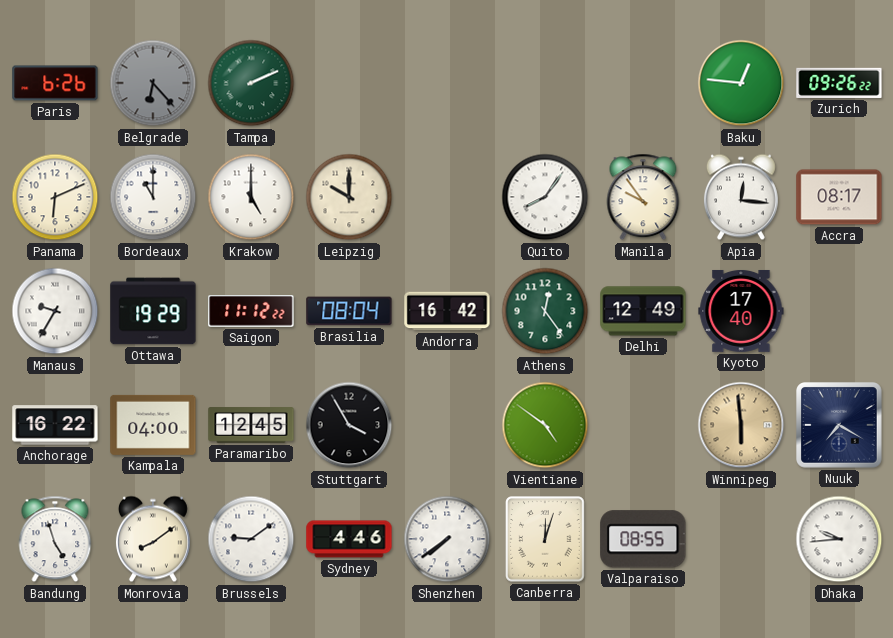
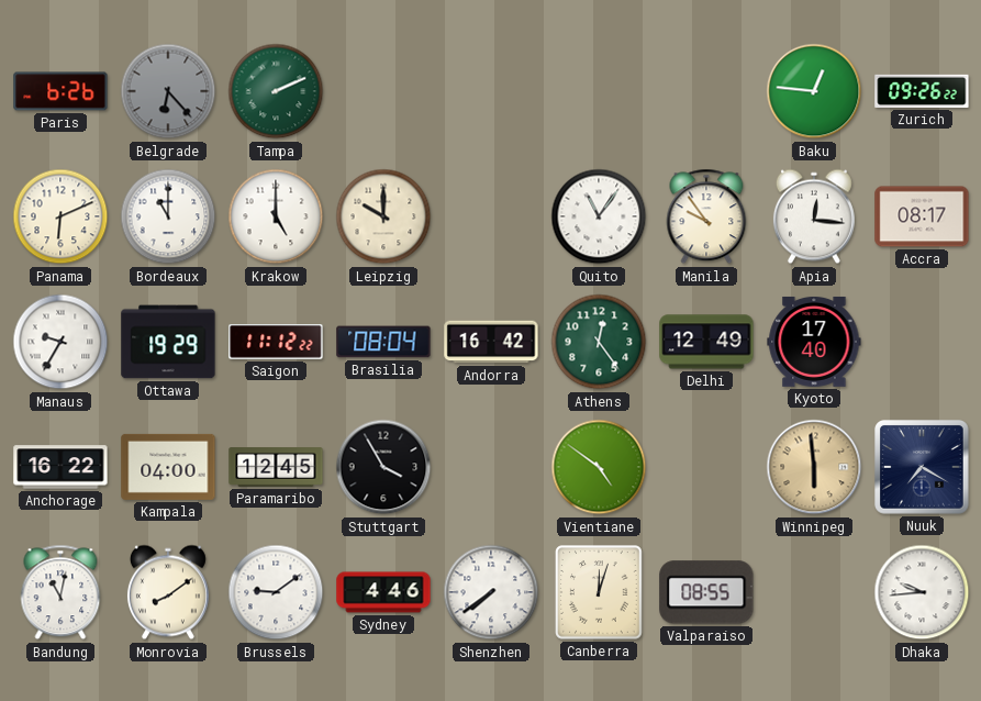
Quito: 8:06 -> 11:06
Bandung: 4:57 -> 11:02
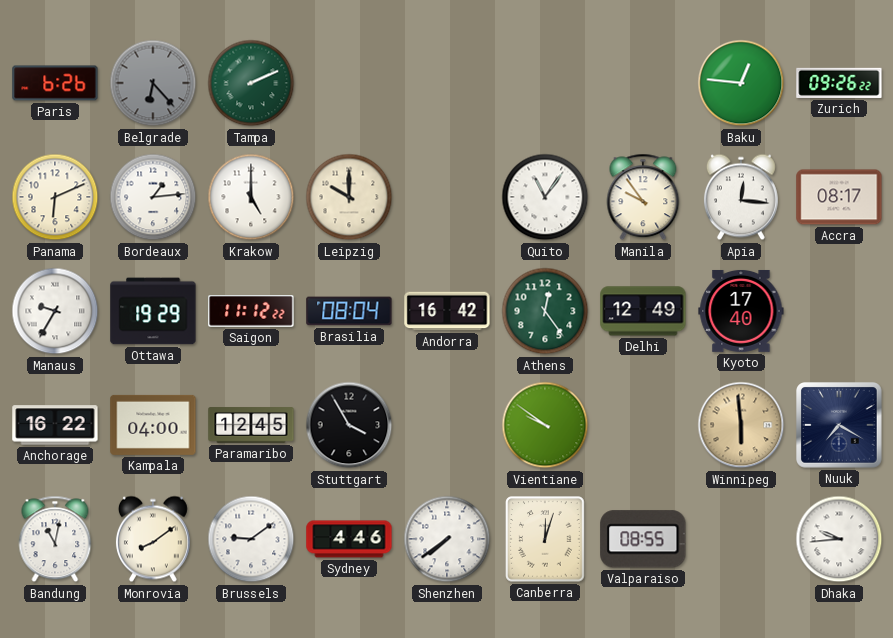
Bordeaux: 11:00 -> 1:14
Vientiane: 4:51 -> 9:51
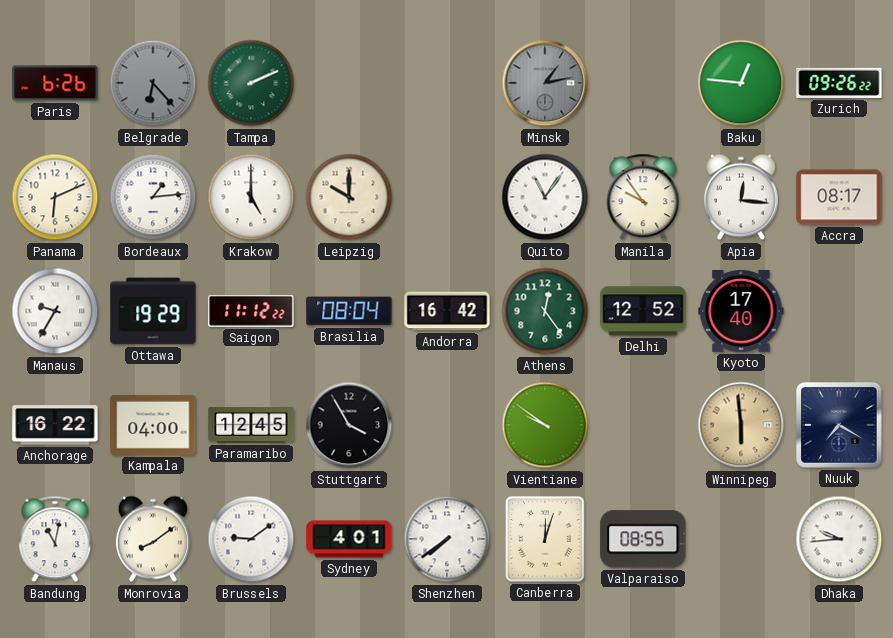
Minsk: none -> 1:13
Delhi: 12:49 -> 12:52
Sydney: 4:46 -> 4:01
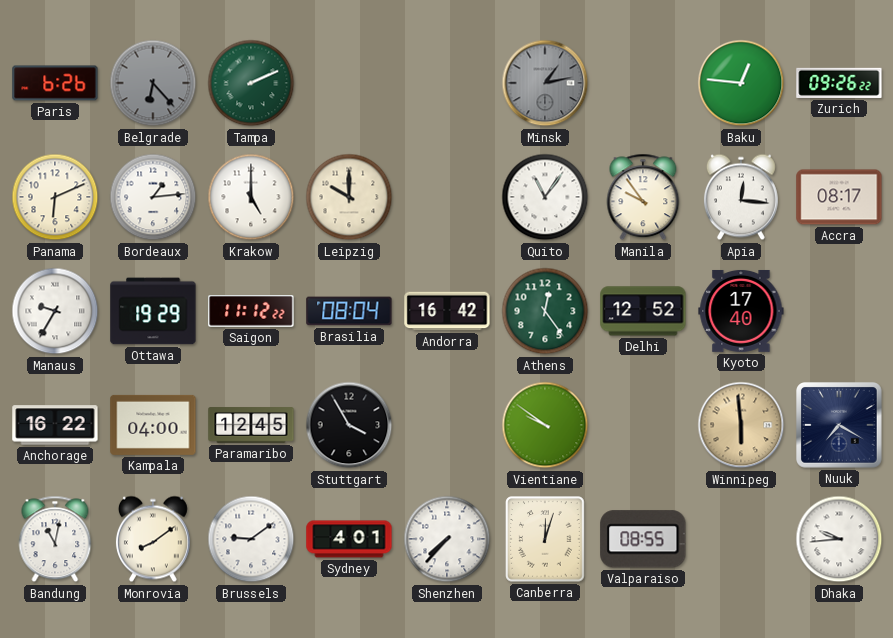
Shenzhen: 7:39 -> 7:37
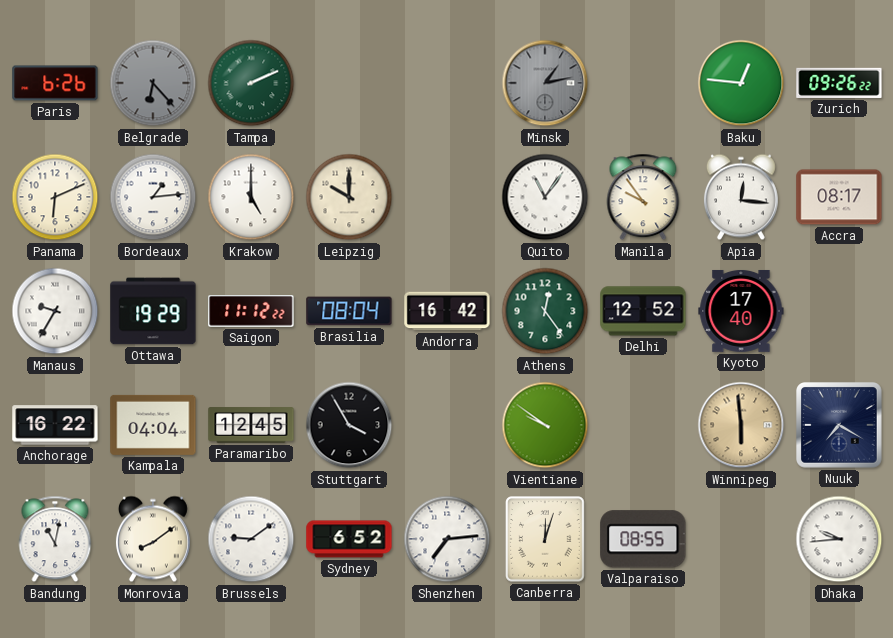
Kampala: 04:00 -> 04:04
Sydney: 4:01 -> 6:52
Shenzhen: 7:37 -> 7:14
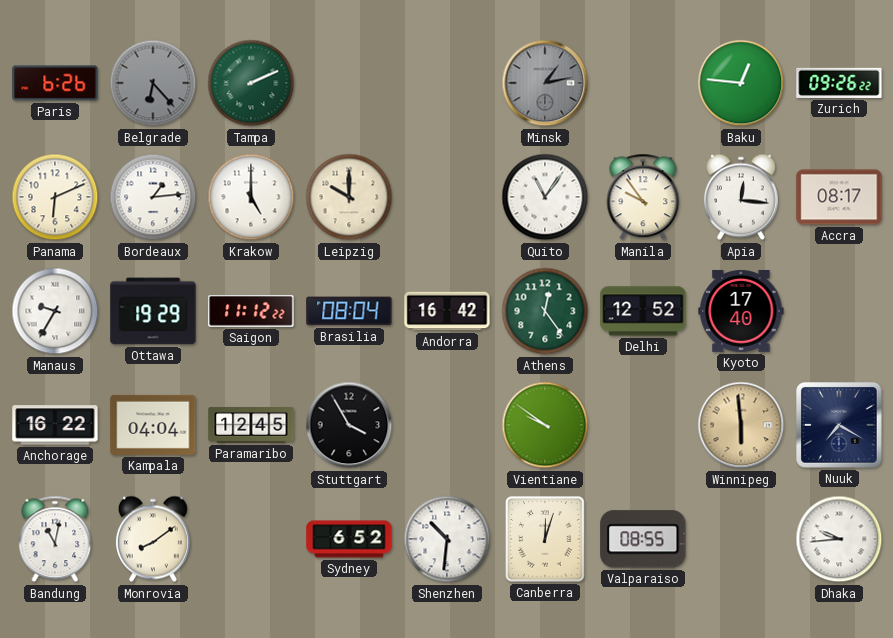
Brussels: 9:09 -> none
Shenzhen: 7:14 -> 10:31
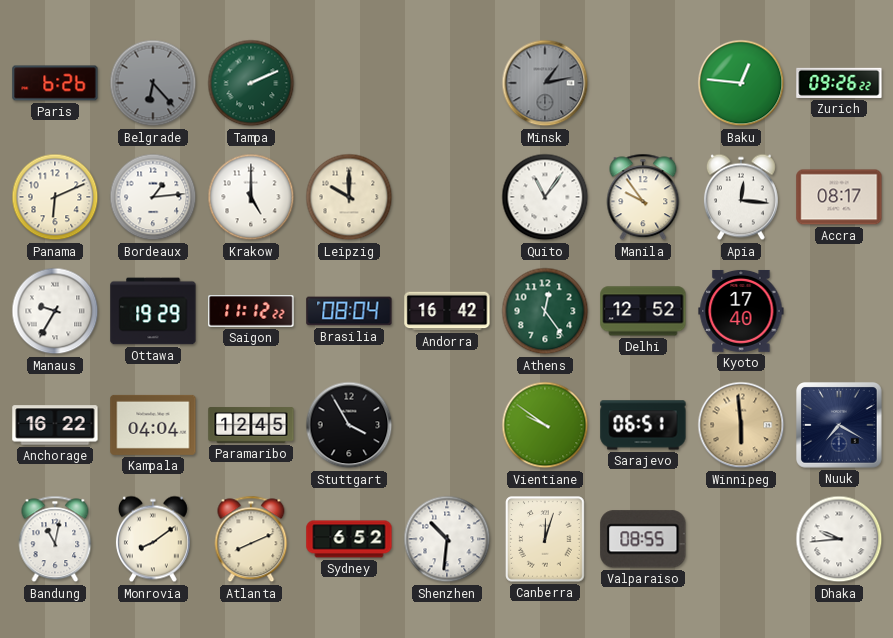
Sarajevo: none -> 06:51
Atlanta: none -> 8:11
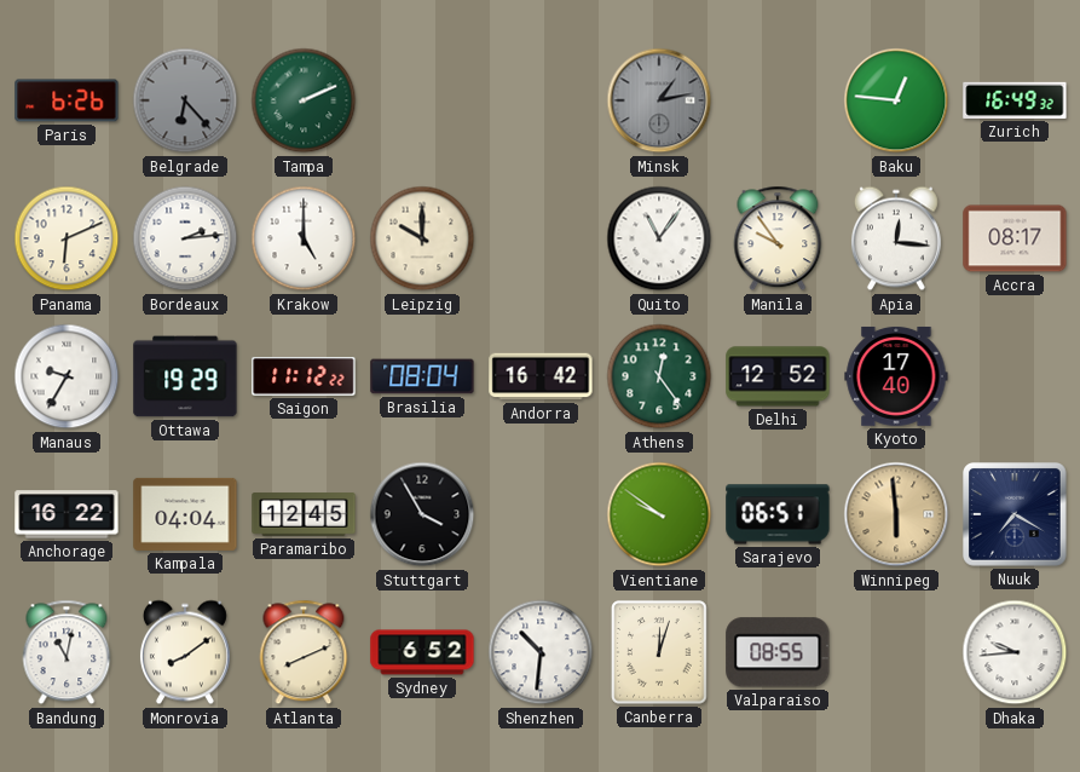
Zurich: 09:26 -> 16:49
Bordeaux: 1:14 -> 2:14
